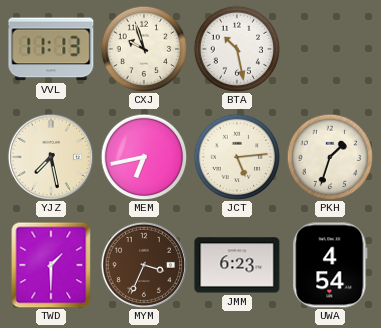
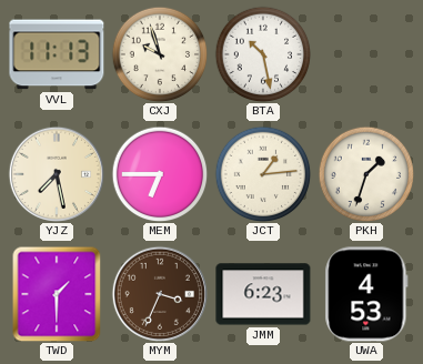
MEM: 6:43 -> 6:45
JCT: 5:14 -> 1:14
UWA: 4:54 -> 4:53
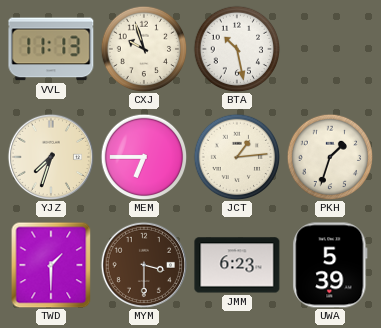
YJZ: 7:28 -> 7:33
MYM: 3:34 -> 3:30
UWA: 4:53 -> 5:39
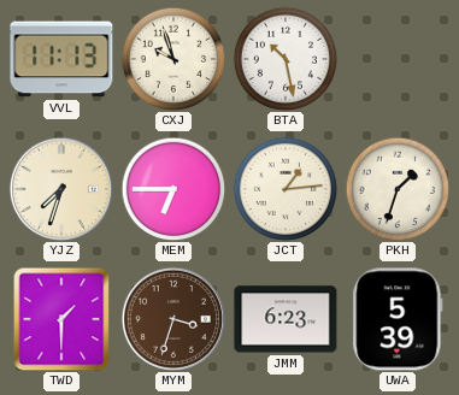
MYM: 3:30 -> 3:33
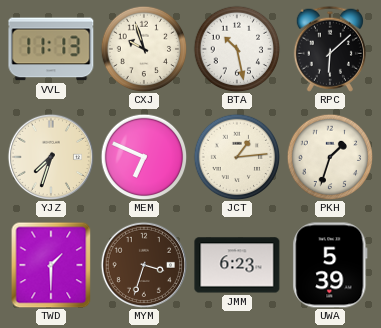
RPC: none -> 6:08
MEM: 6:45 -> 6:49
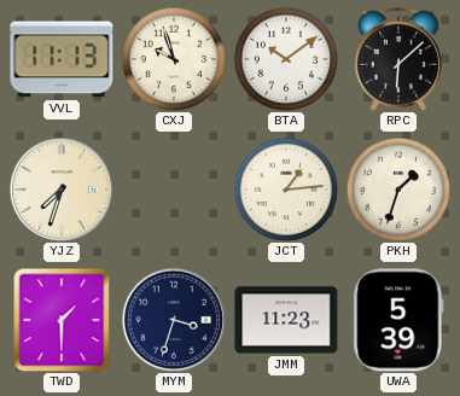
BTA: 10:28 -> 10:09
MEM: 6:49 -> none
MYM dial: brown -> navy
JMM: 6:23 -> 11:23
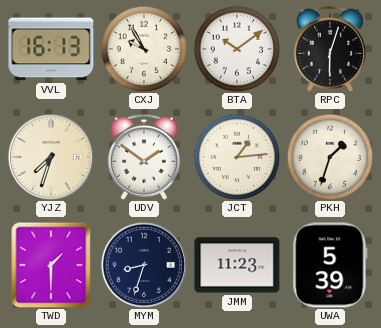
VVL: 11:13 -> 16:13
CXJ: 9:57 -> 9:55
RPC: 6:08 -> 6:03
UDV: none -> 1:51
MYM: 3:33 -> 8:33
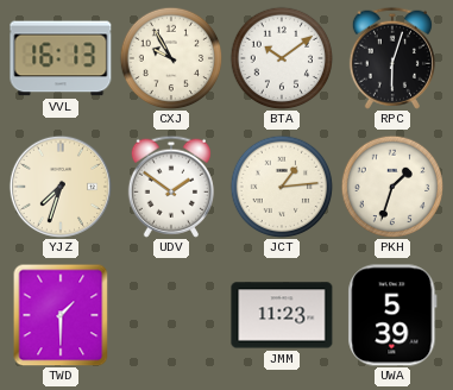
MYM: 8:33 -> none
